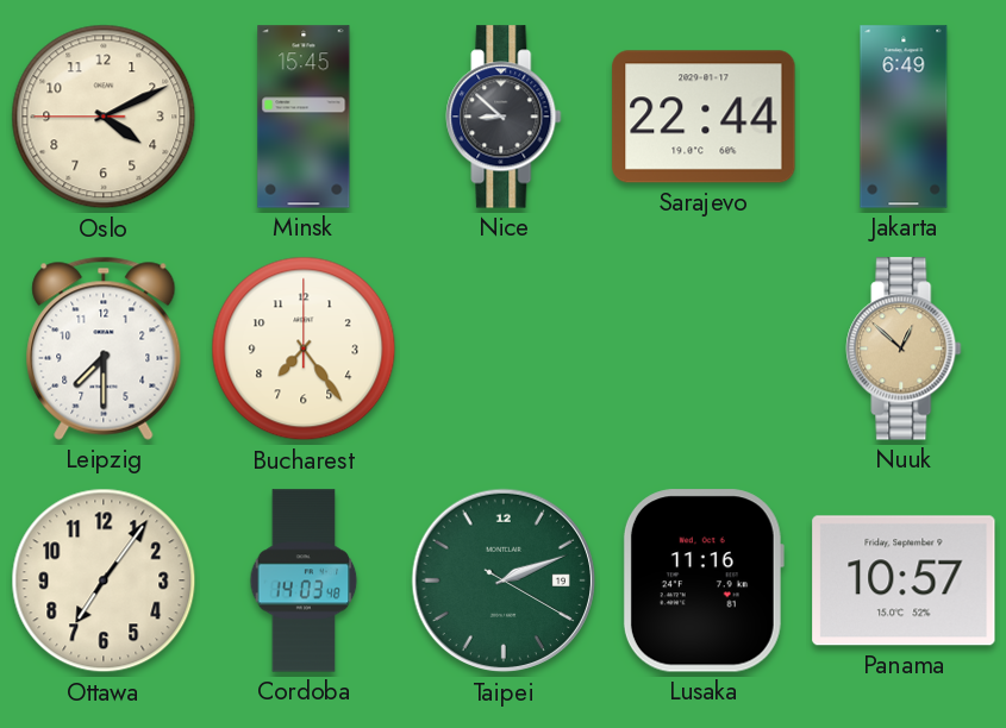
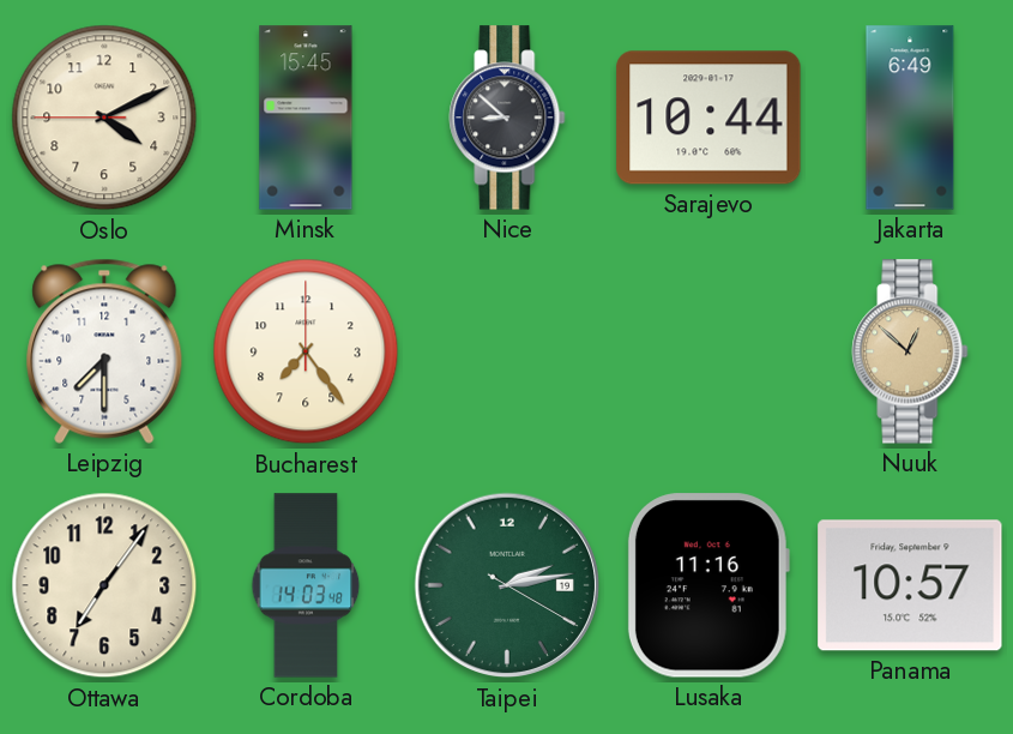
Sarajevo: 22:44 -> 10:44
Taipei: 2:11 -> 2:13
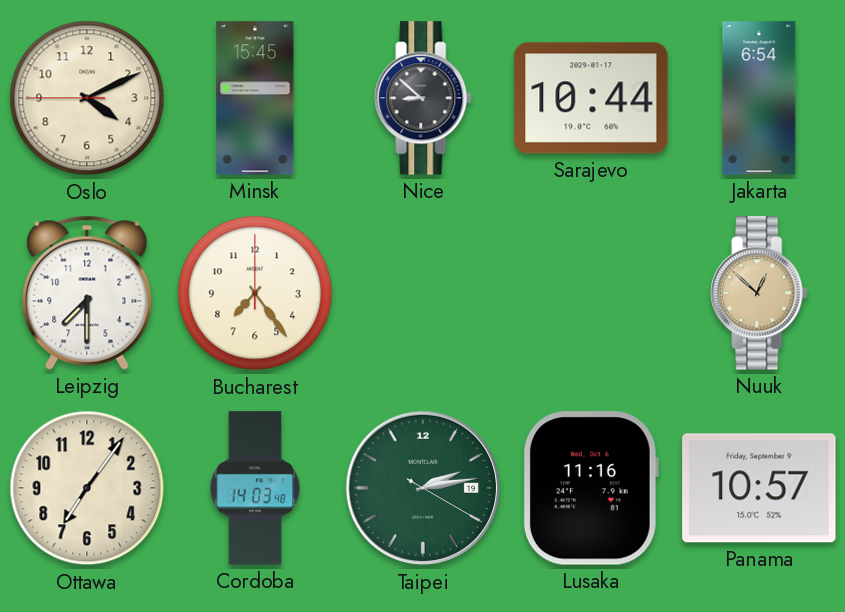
Jakarta: 6:49 -> 6:54
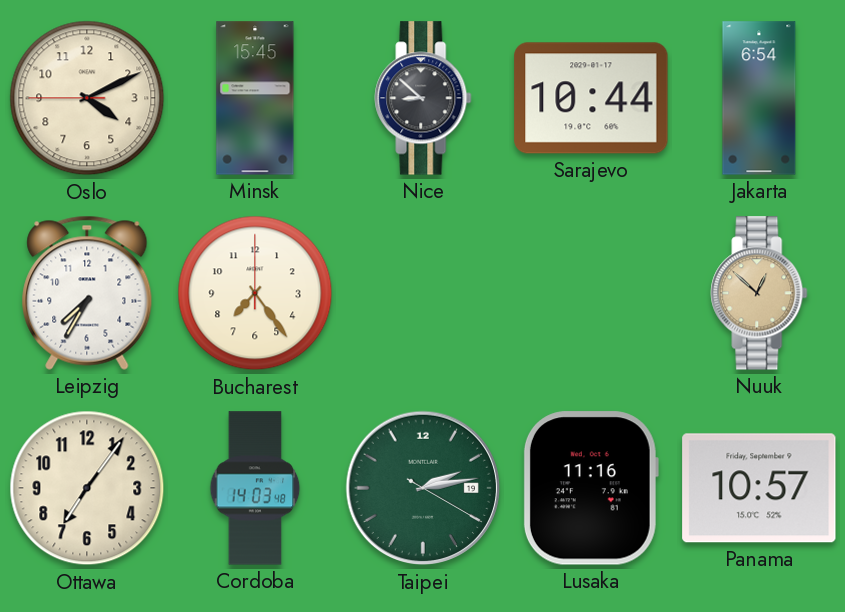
Leipzig: 7:30 -> 7:35
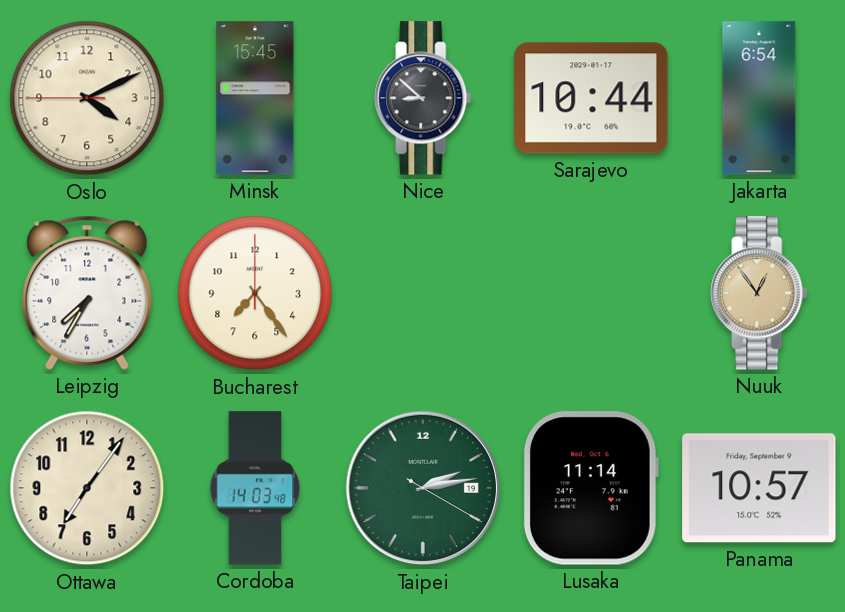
Nuuk: 12:52 -> 12:54
Lusaka: 11:16 -> 11:14
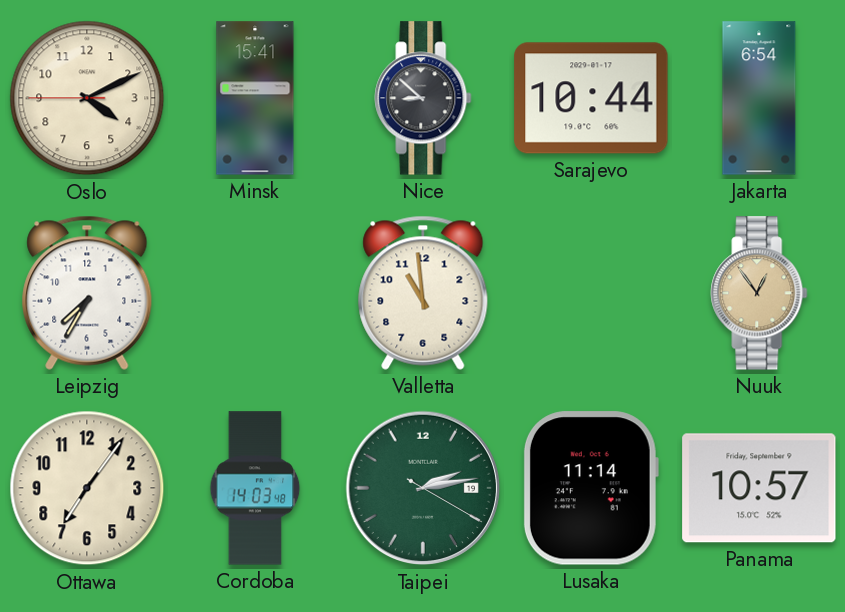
Minsk: 15:45 -> 15:41
Bucharest: 7:24 -> none
Valletta: none -> 10:59
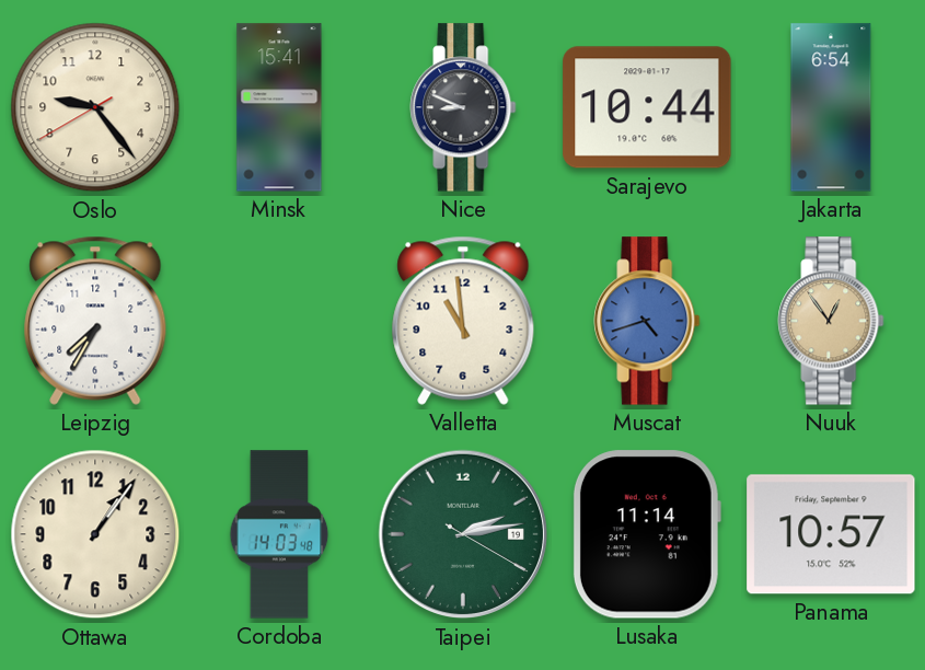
Oslo: 4:10 -> 9:23
Nice: 8:52 -> 8:49
Muscat: none -> 4:42
Ottawa: 7:06 -> 1:06
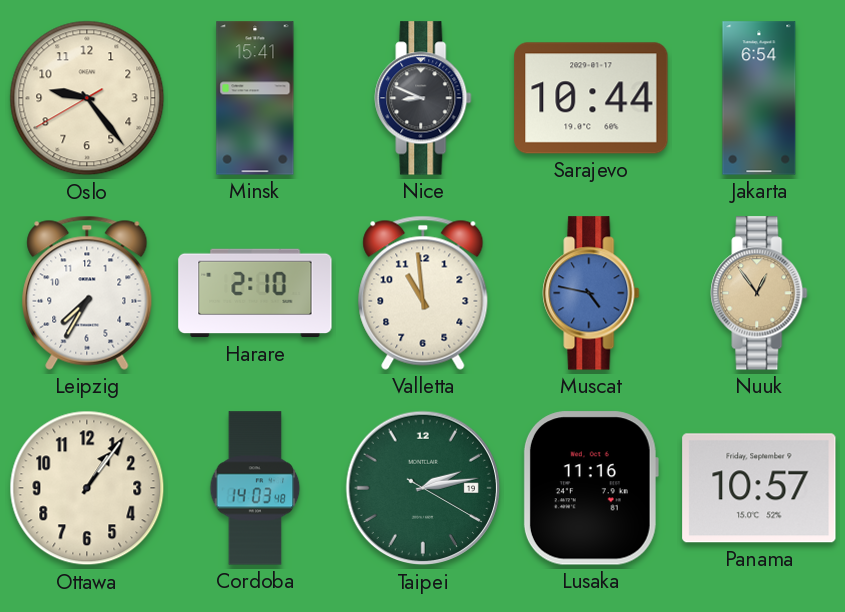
Harare: none -> 2:10
Muscat: 4:42 -> 4:47
Lusaka: 11:14 -> 11:16
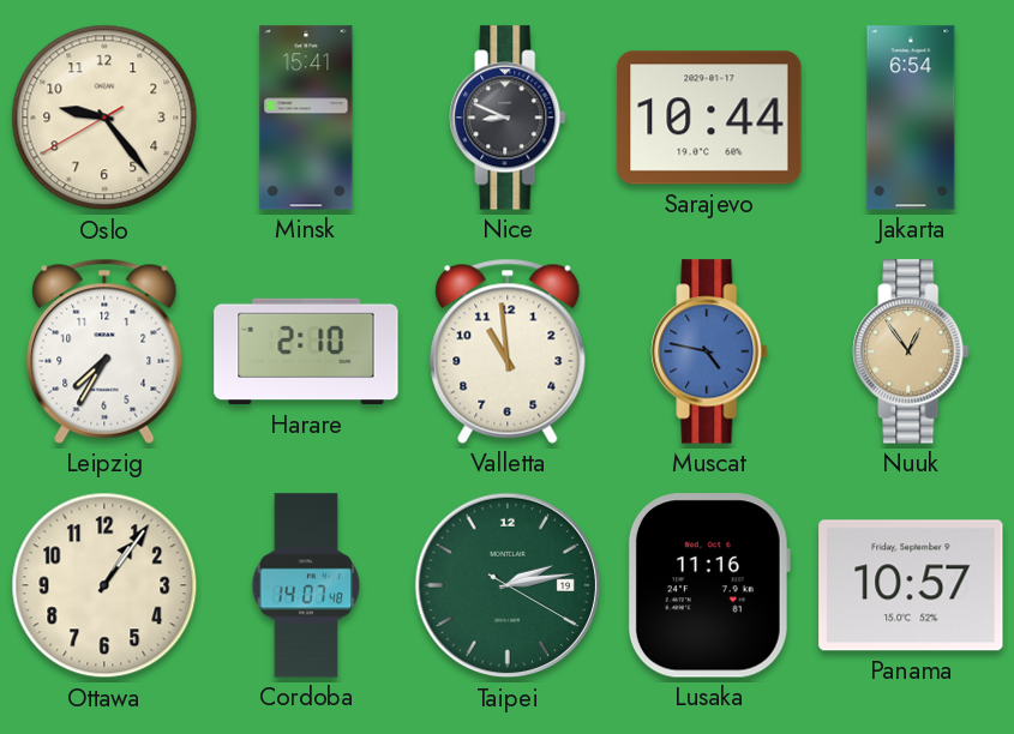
Cordoba: 14:03 -> 14:07
